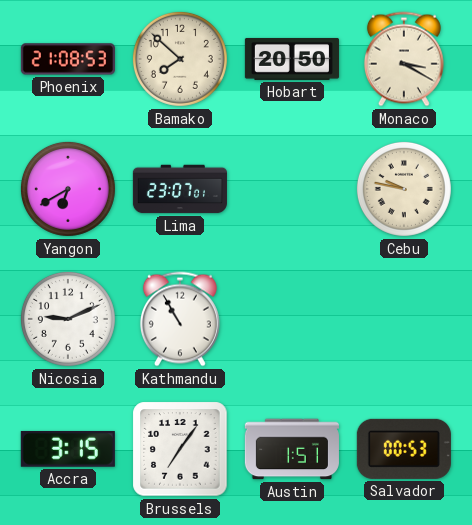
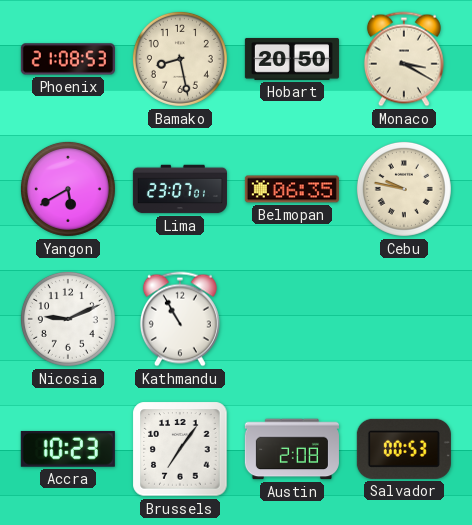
Bamako: 7:52 -> 8:28
Yangon: 6:40 -> 5:40
Belmopan: none -> 06:35
Accra: 3:15 -> 10:23
Austin: 1:51 -> 2:08
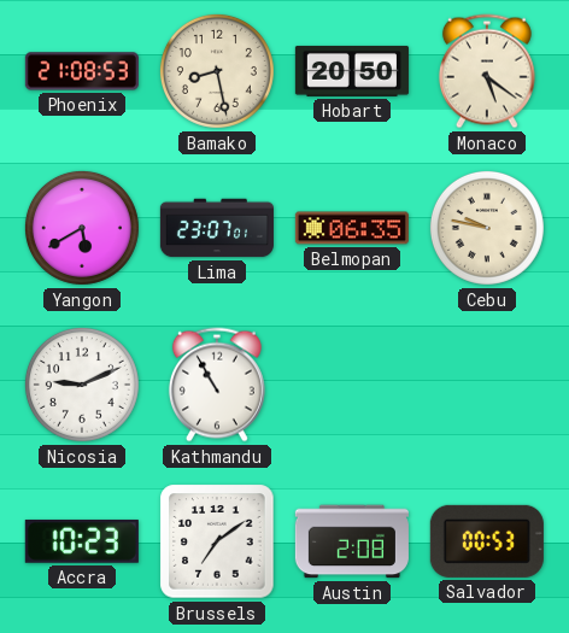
Monaco: 3:20 -> 5:21
Brussels: 7:06 -> 7:09
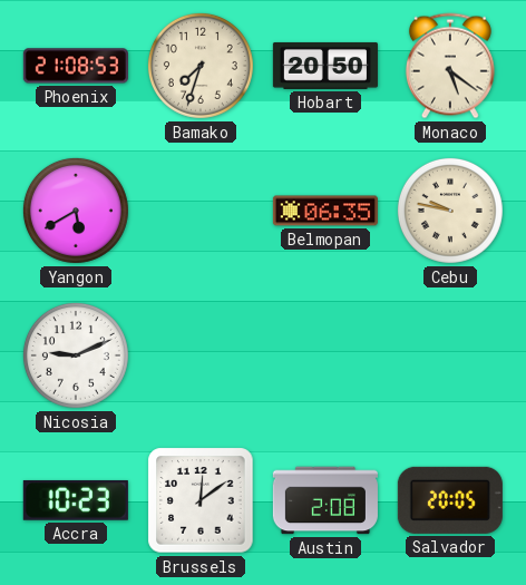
Bamako: 8:28 -> 7:33
Lima: 23:07 -> none
Kathmandu: 10:55 -> none
Brussels: 7:09 -> 12:09
Salvador: 00:53 -> 20:05
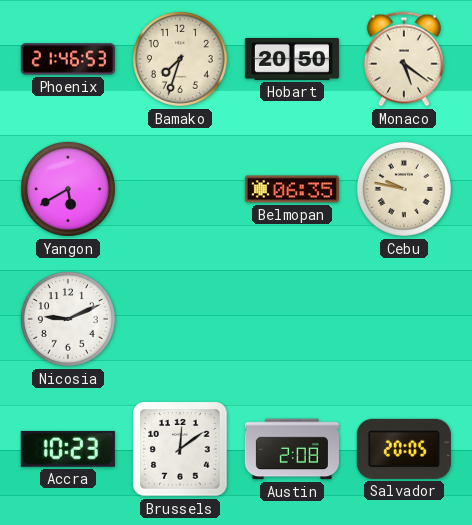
Phoenix: 21:08 -> 21:46
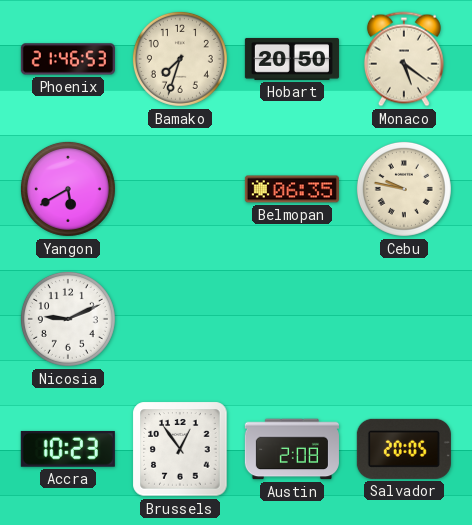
Brussels: 12:09 -> 12:54
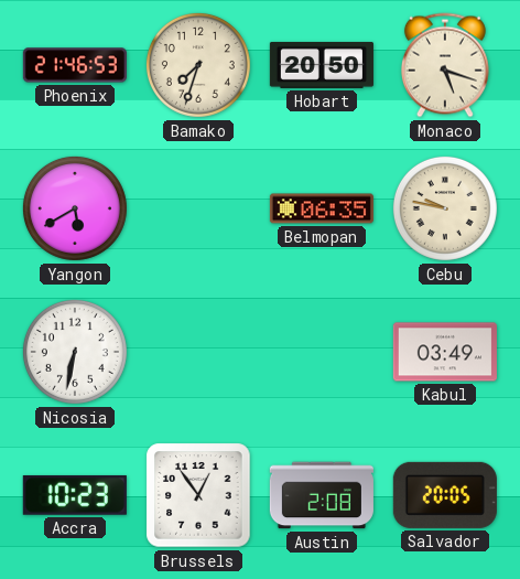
Monaco: 5:21 -> 5:18
Nicosia: 9:11 -> 6:32
Kabul: none -> 03:49
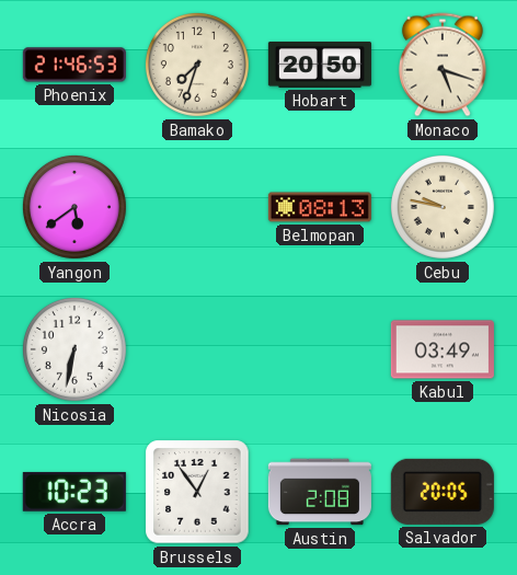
Yangon: 5:40 -> 5:39
Belmopan: 06:35 -> 08:13
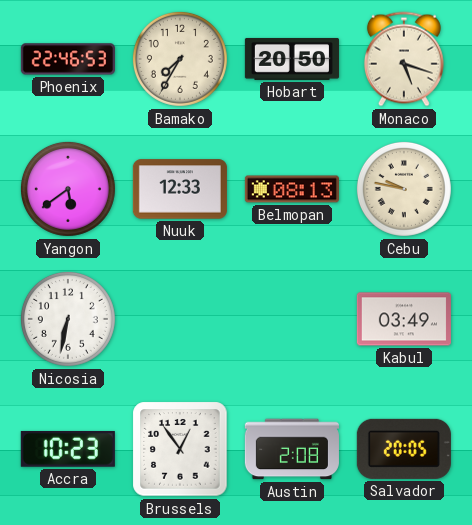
Phoenix: 21:46 -> 22:46
Bamako: 7:33 -> 7:35
Nuuk: none -> 12:33
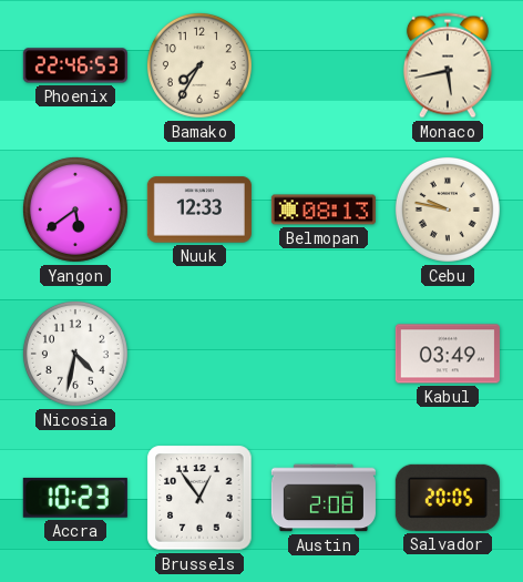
Hobart: 20:50 -> none
Monaco: 5:18 -> 5:43
Nicosia: 6:32 -> 4:32
